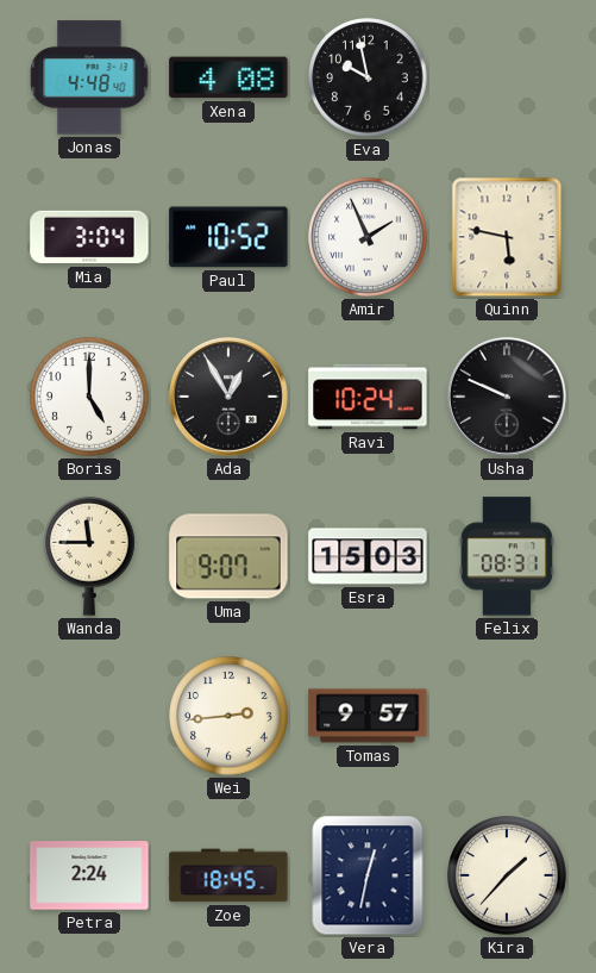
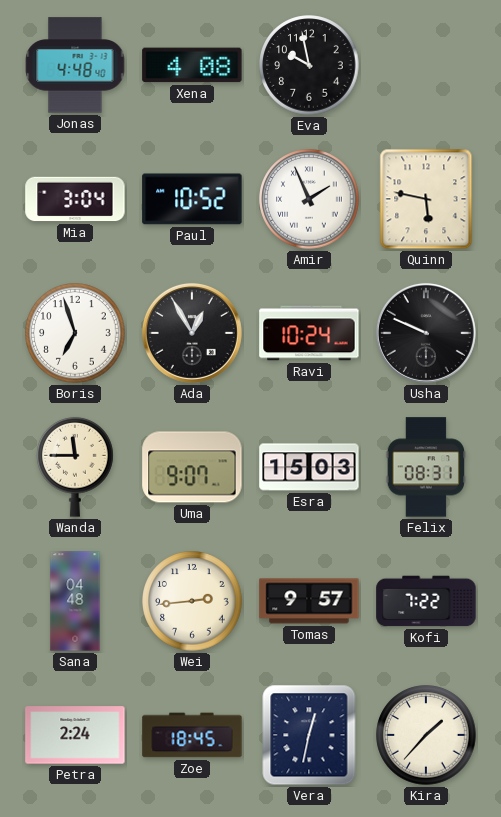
Boris: 5:00 -> 6:57
Sana: none -> 04:48
Kofi: none -> 7:22
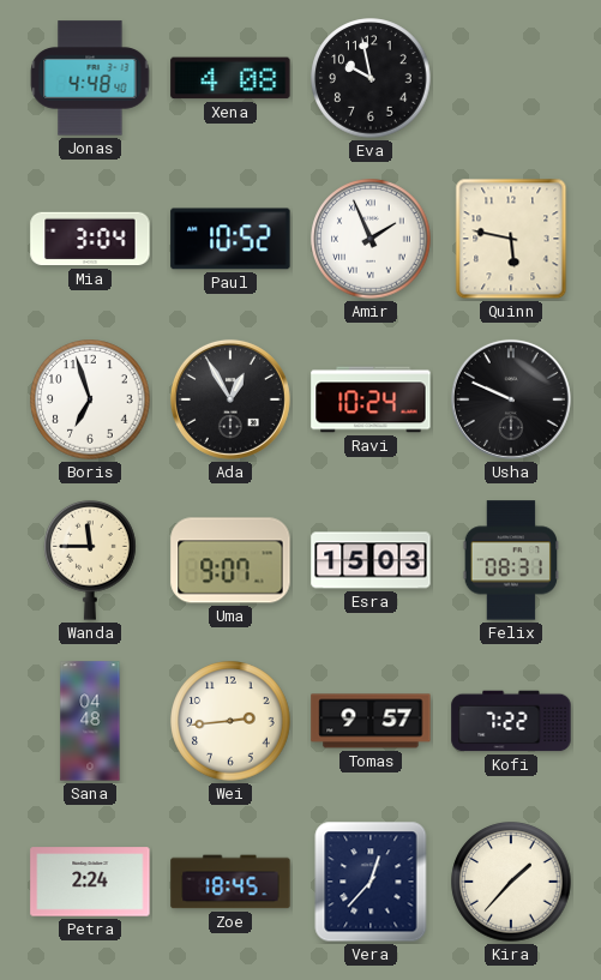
Vera: 12:32 -> 12:37
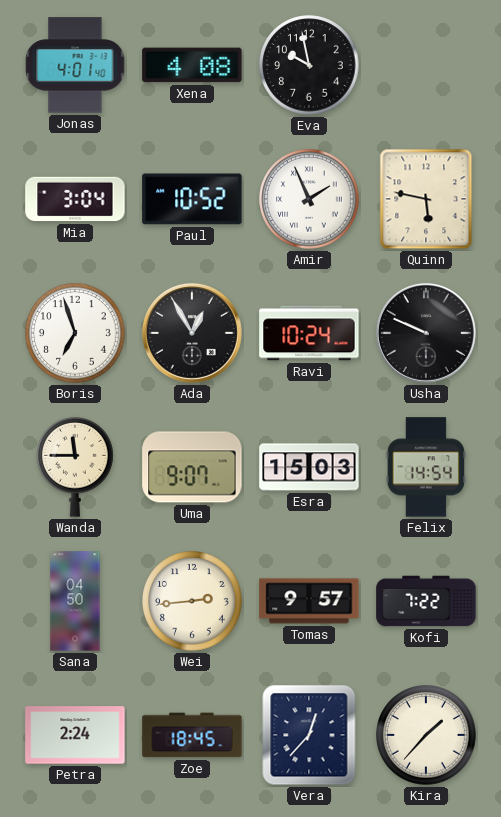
Jonas: 4:48 -> 4:01
Felix: 08:31 -> 14:54
Sana: 04:48 -> 04:50
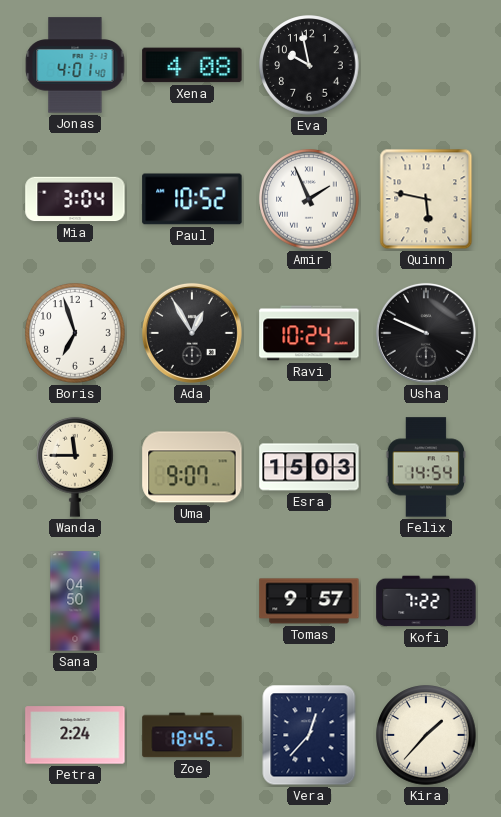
Wei: 2:44 -> none
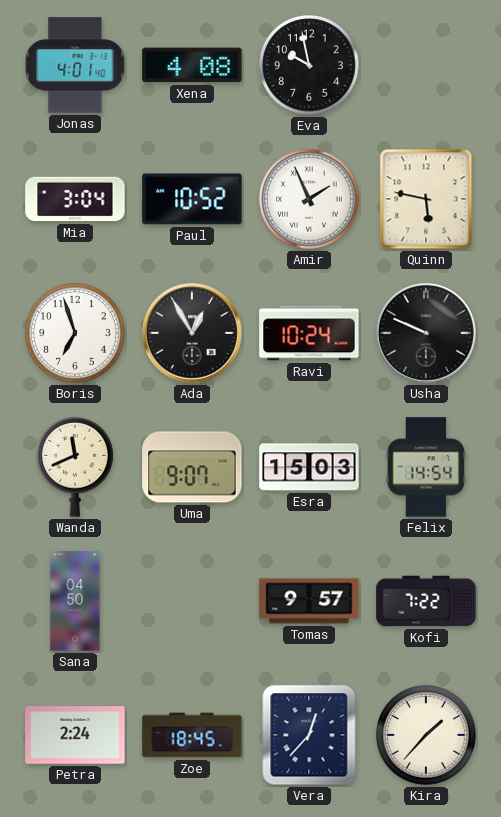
Wanda: 11:45 -> 11:41
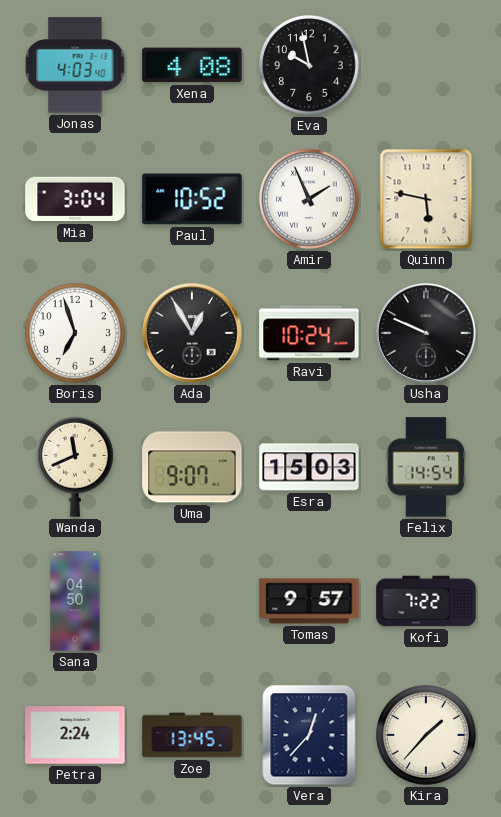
Jonas: 4:01 -> 4:03
Zoe: 18:45 -> 13:45
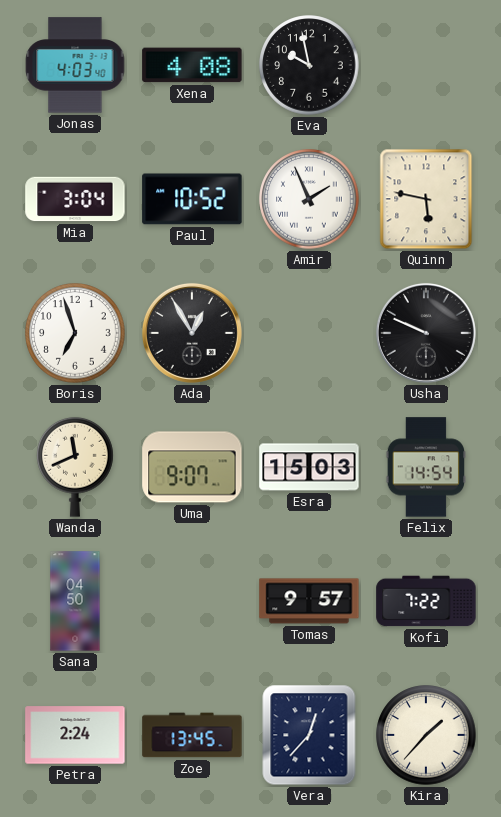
Ravi: 10:24 -> none
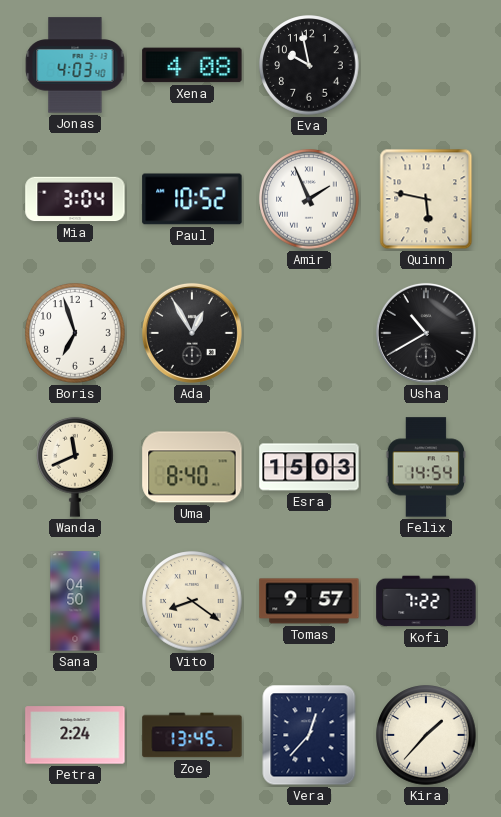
Usha: 9:49 -> 10:40
Uma: 9:07 -> 8:40
Vito: none -> 8:21
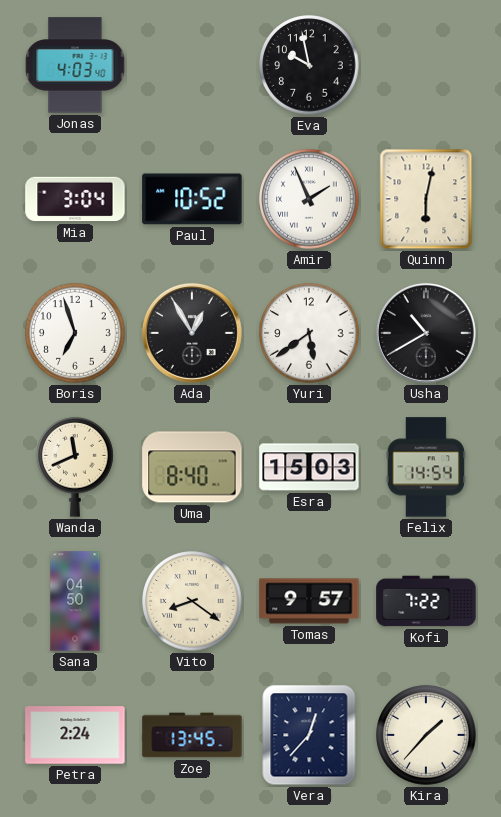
Xena: 4:08 -> none
Quinn: 5:47 -> 6:02
Yuri: none -> 5:39
